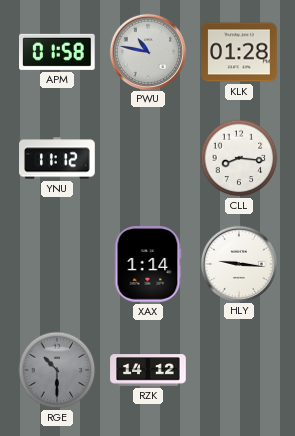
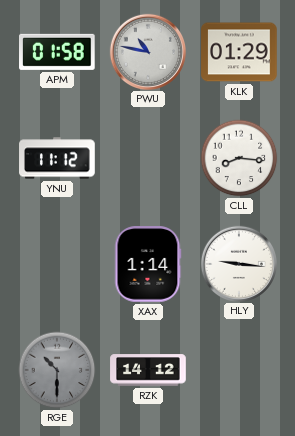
KLK: 01:28 -> 01:29
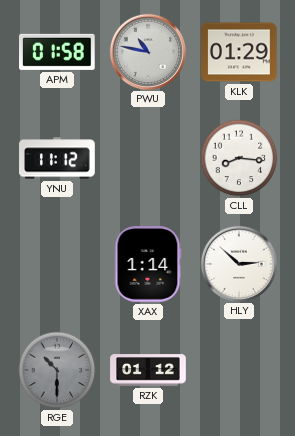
HLY: 9:16 -> 2:52
RZK: 14:12 -> 01:12
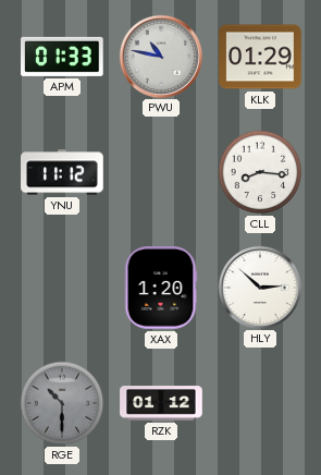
APM: 01:58 -> 01:33
XAX: 1:14 -> 1:20
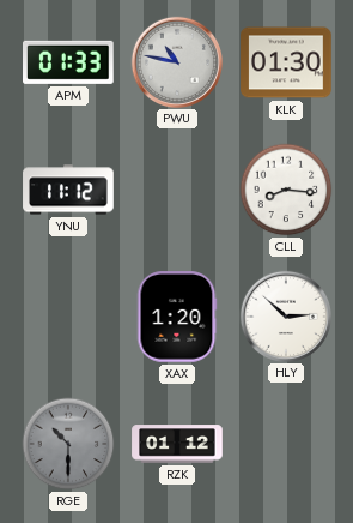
KLK: 01:29 -> 01:30
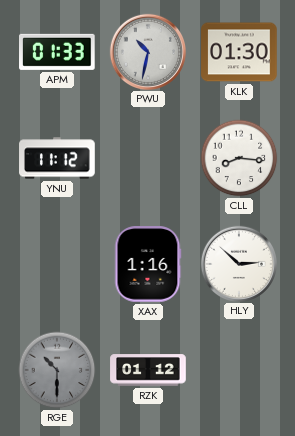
PWU: 10:47 -> 10:32
XAX: 1:20 -> 1:16
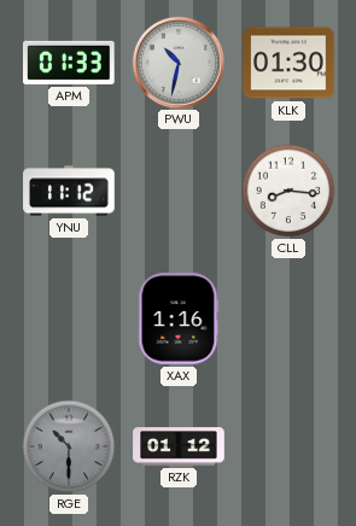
HLY: 2:52 -> none
